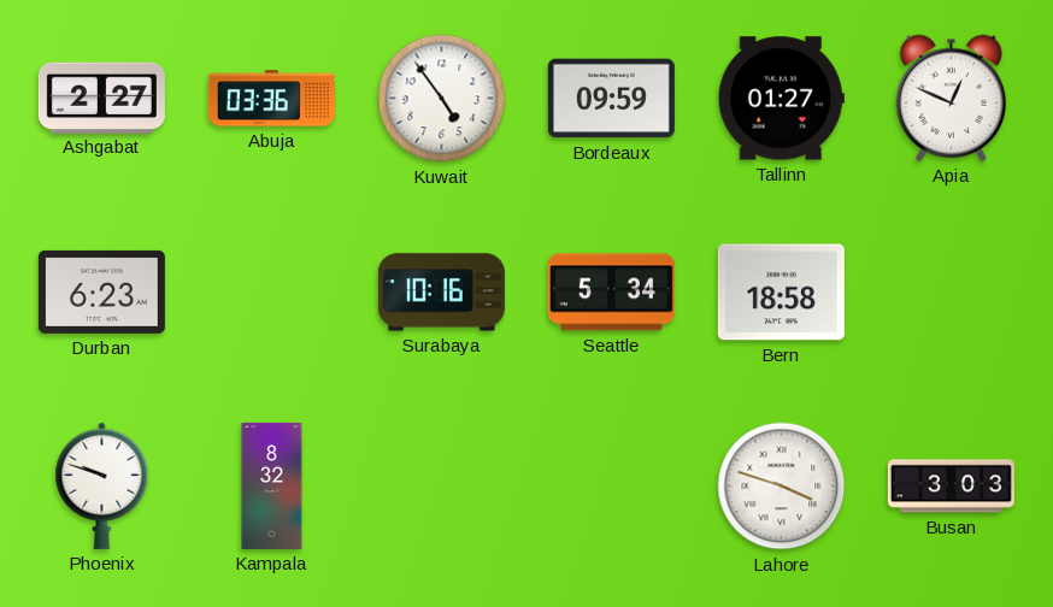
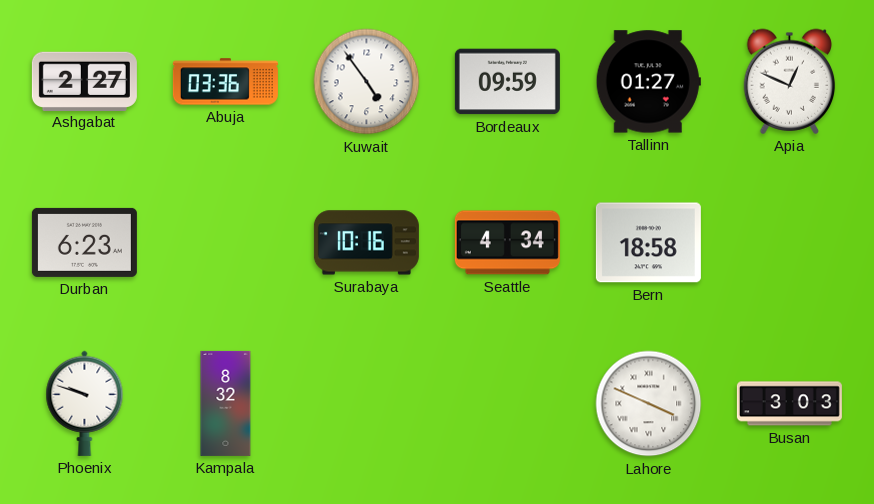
Seattle: 5:34 -> 4:34
Lahore: 3:48 -> 3:49
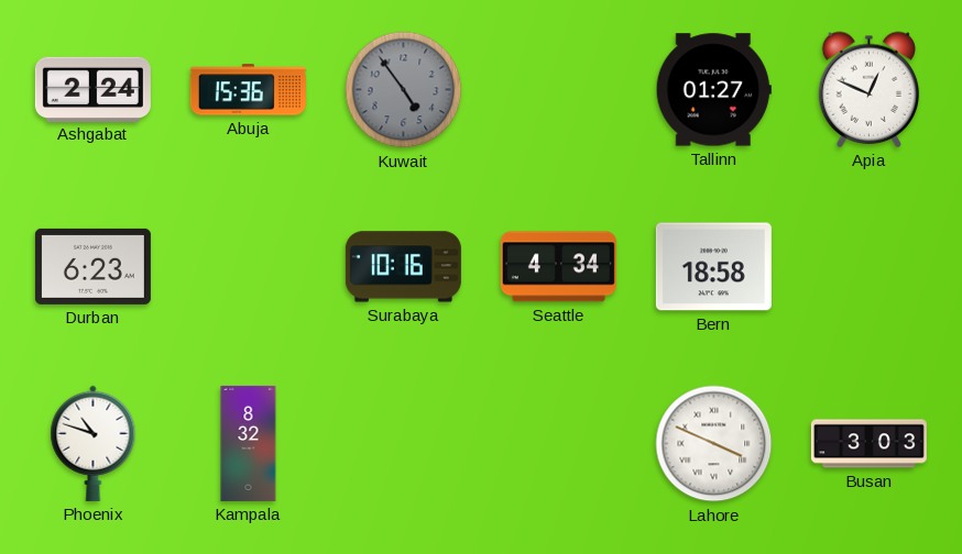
Ashgabat: 2:27 -> 2:24
Abuja: 03:36 -> 15:36
Kuwait dial: white -> grey
Bordeaux: 09:59 -> none
Phoenix: 9:48 -> 10:48
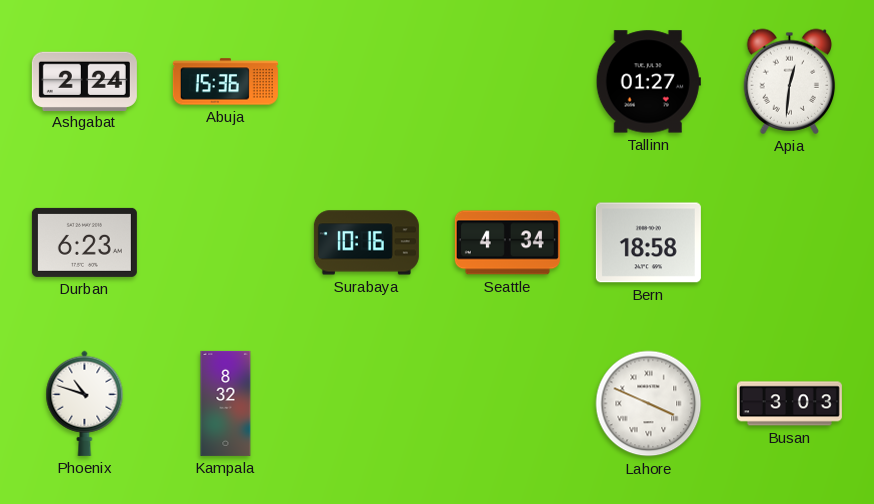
Kuwait: 4:54 -> none
Apia: 12:49 -> 12:31
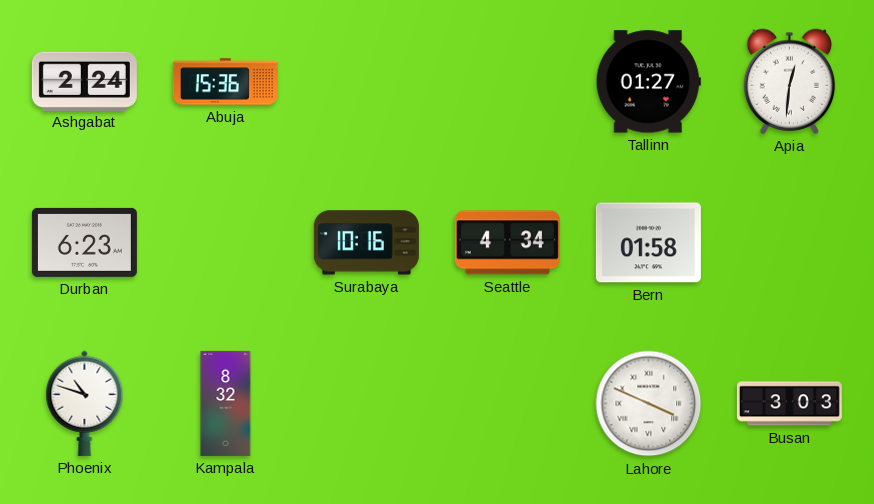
Bern: 18:58 -> 01:58
